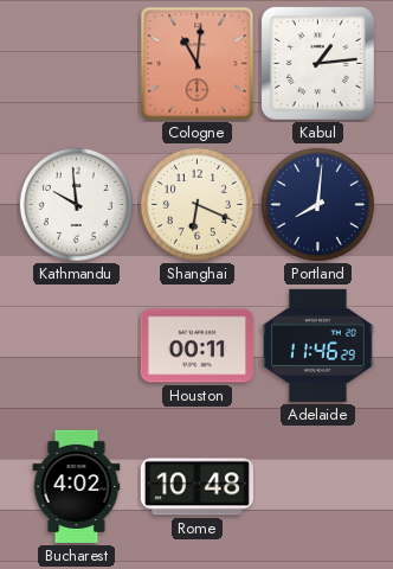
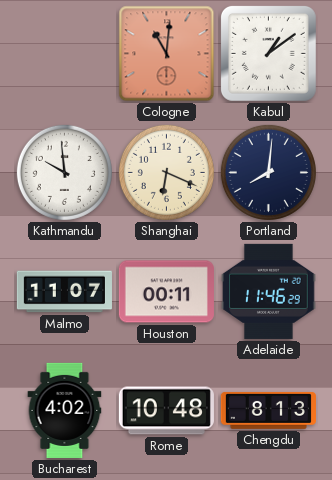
Kabul: 1:14 -> 1:09
Malmo: none -> 11:07
Chengdu: none -> 8:13
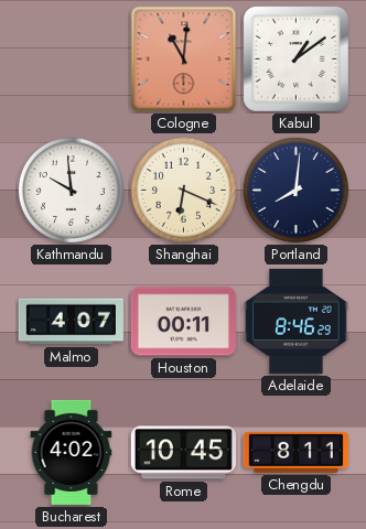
Malmo: 11:07 -> 4:07
Adelaide: 11:46 -> 8:46
Rome: 10:48 -> 10:45
Chengdu: 8:13 -> 8:11
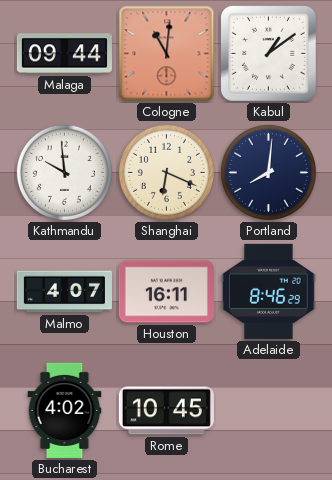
Malaga: none -> 09:44
Houston: 00:11 -> 16:11
Chengdu: 8:11 -> none
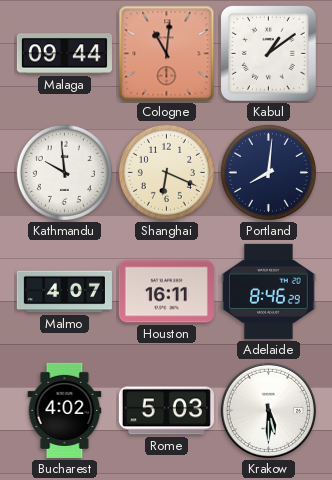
Rome: 10:45 -> 5:03
Krakow: none -> 5:30
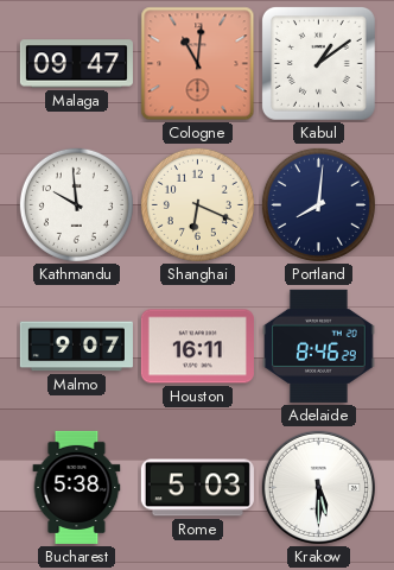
Malaga: 09:44 -> 09:47
Malmo: 4:07 -> 9:07
Bucharest: 4:02 -> 5:38
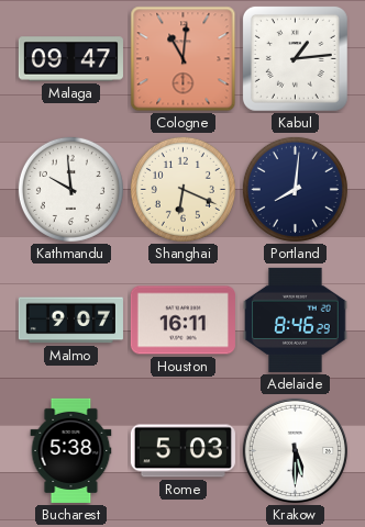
Kabul: 1:09 -> 1:14
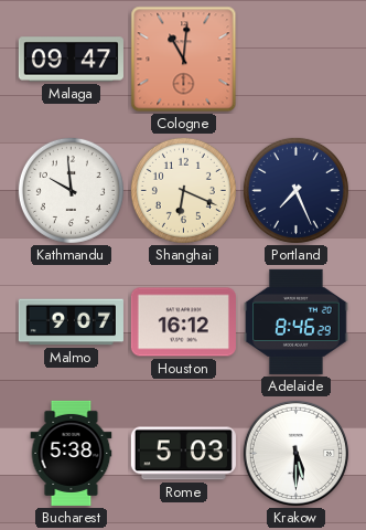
Kabul: 1:14 -> none
Portland: 8:01 -> 7:26
Houston: 16:11 -> 16:12
